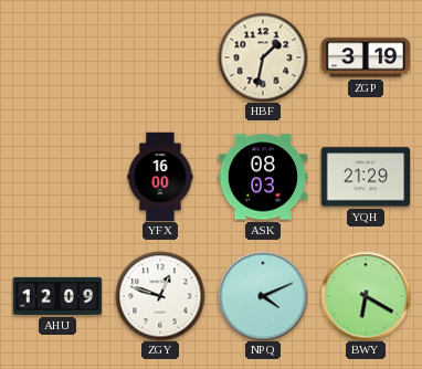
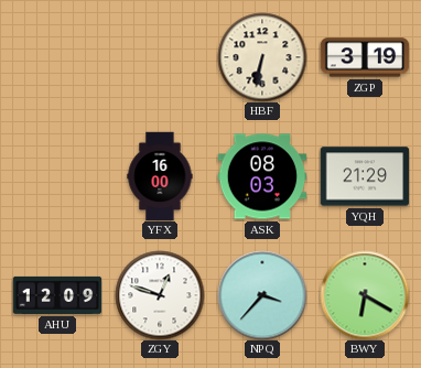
HBF: 1:32 -> 6:32
NPQ: 4:11 -> 3:37
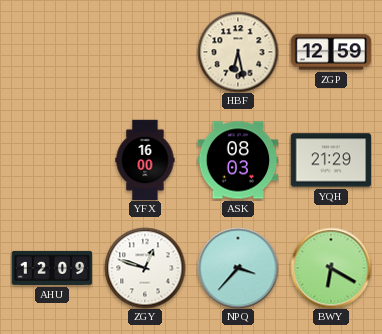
HBF: 6:32 -> 6:28
ZGP: 3:19 -> 12:59
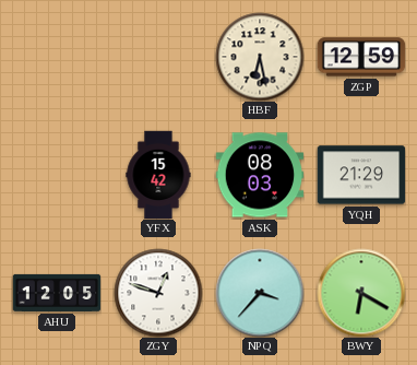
YFX: 16:00 -> 15:42
AHU: 12:09 -> 12:05
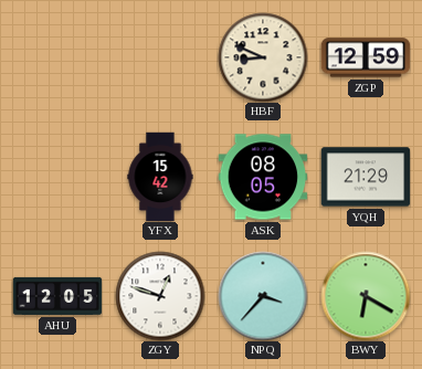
HBF: 6:28 -> 8:49
ASK: 08:03 -> 08:05
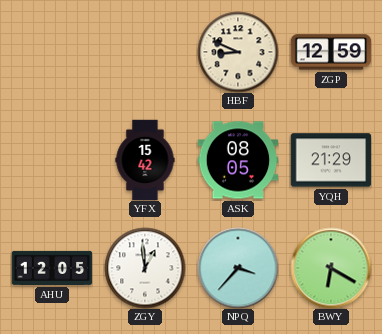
ZGY: 12:48 -> 12:59
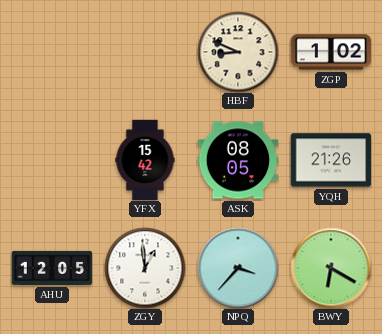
ZGP: 12:59 -> 1:02
YQH: 21:29 -> 21:26
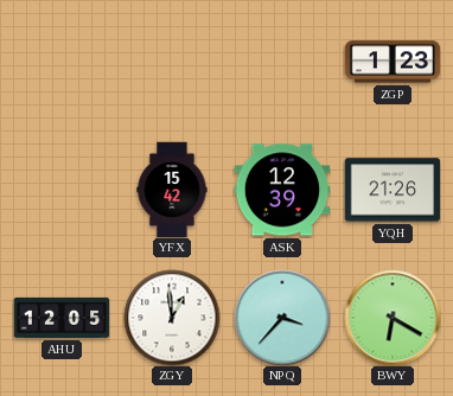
HBF: 8:49 -> none
ZGP: 1:02 -> 1:23
ASK: 08:05 -> 12:39
